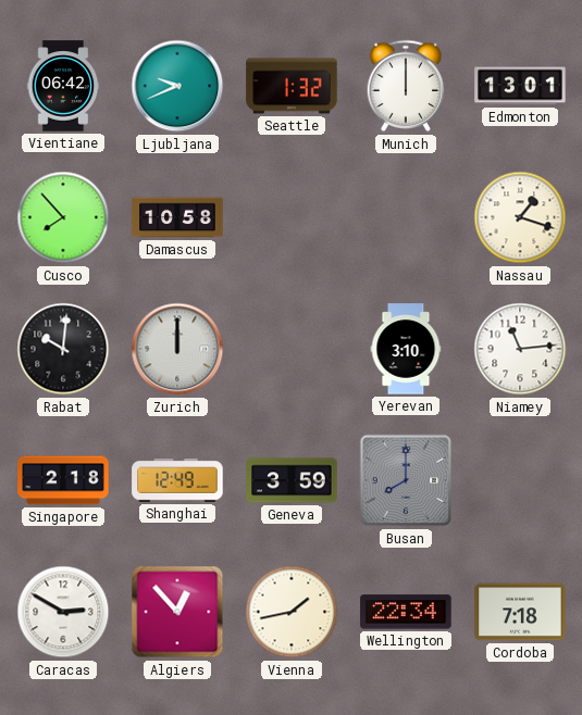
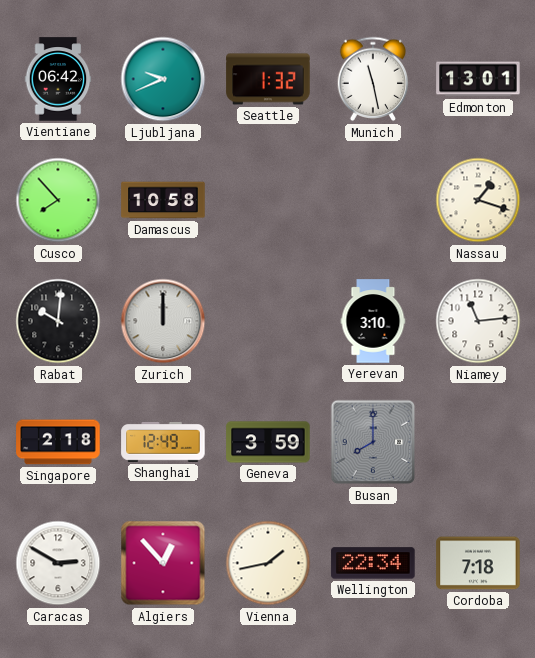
Munich: 12:00 -> 11:28
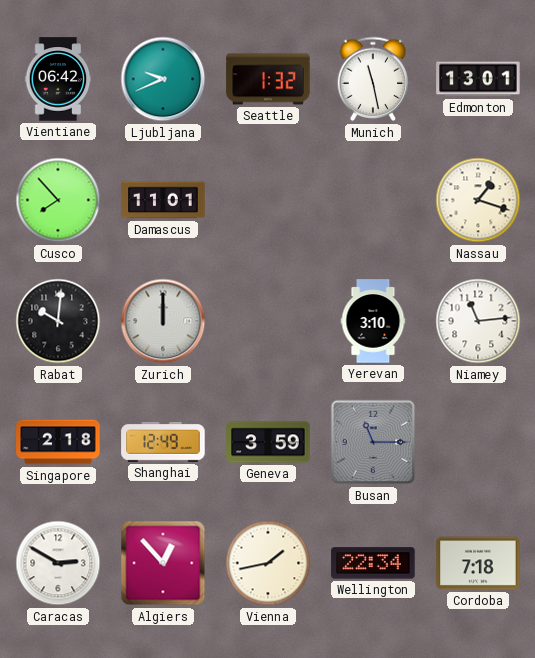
Damascus: 10:58 -> 11:01
Busan: 8:00 -> 11:15
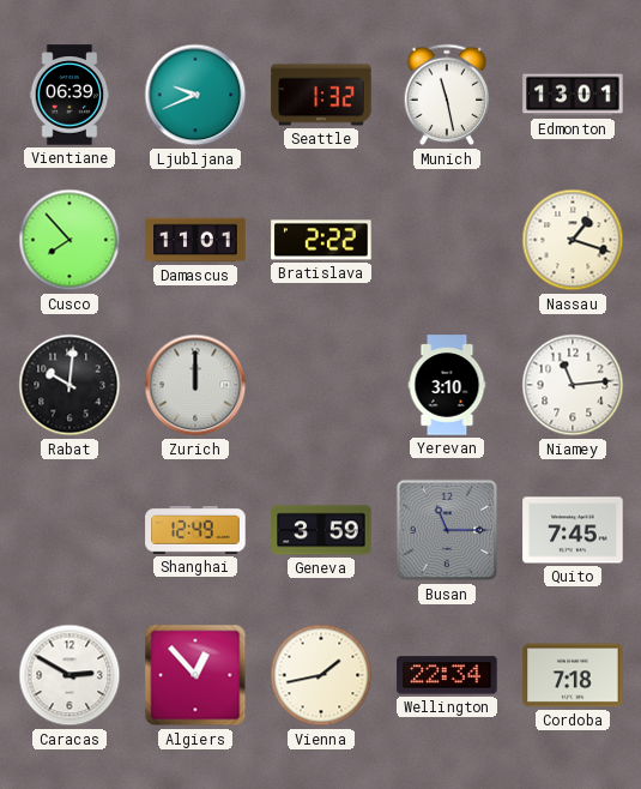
Vientiane: 06:42 -> 06:39
Bratislava: none -> 2:22
Singapore: 2:18 -> none
Quito: none -> 7:45
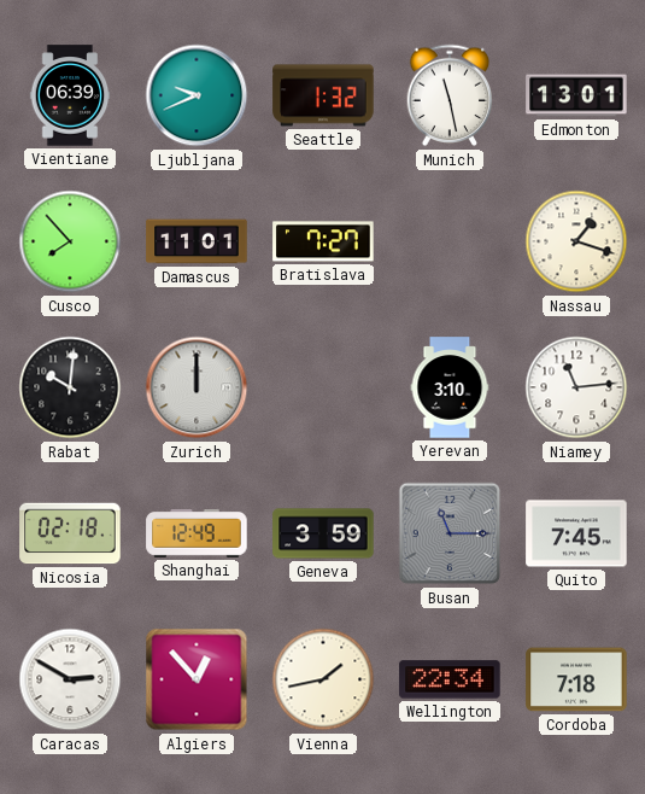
Bratislava: 2:22 -> 7:27
Nicosia: none -> 02:18
